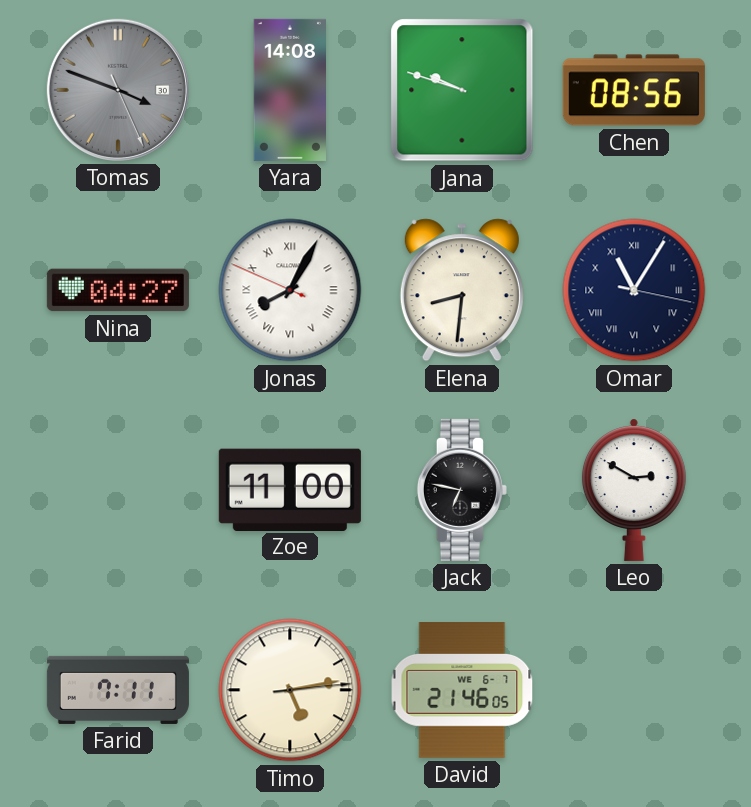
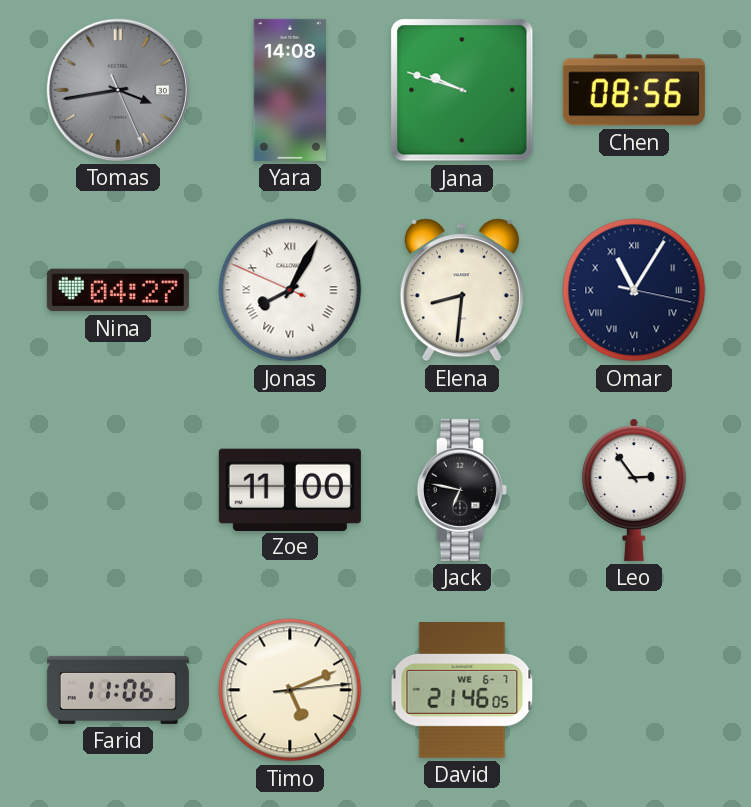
Tomas: 3:48 -> 3:43
Leo: 2:50 -> 2:54
Farid: 7:11 -> 11:06
Timo: 5:13 -> 5:11
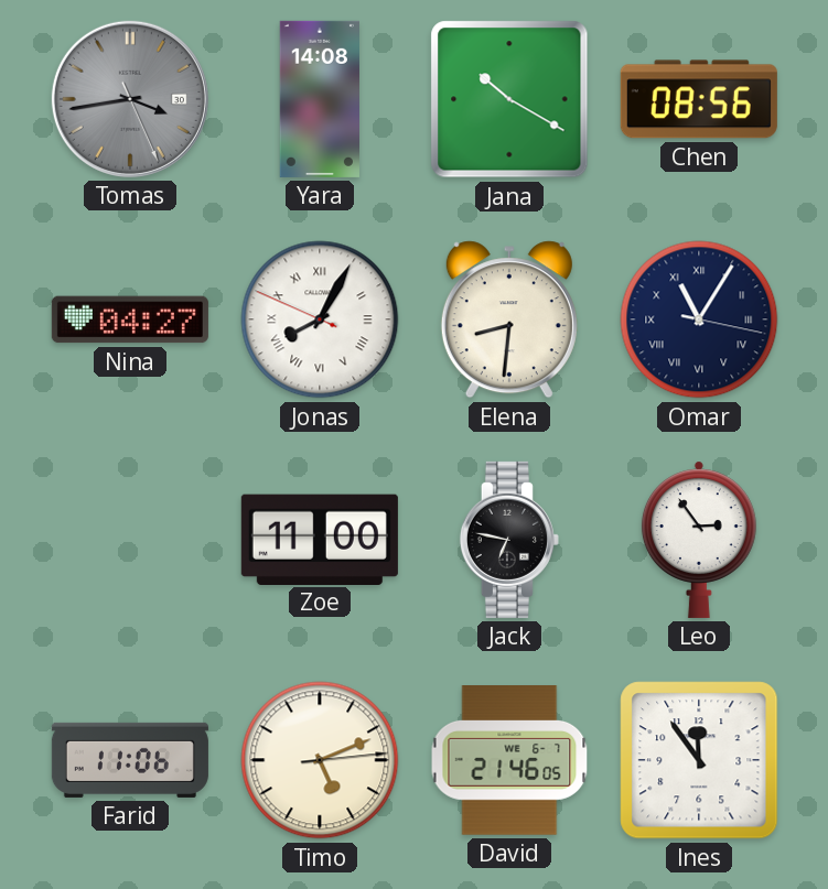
Jana: 9:48 -> 10:20
Ines: none -> 11:54
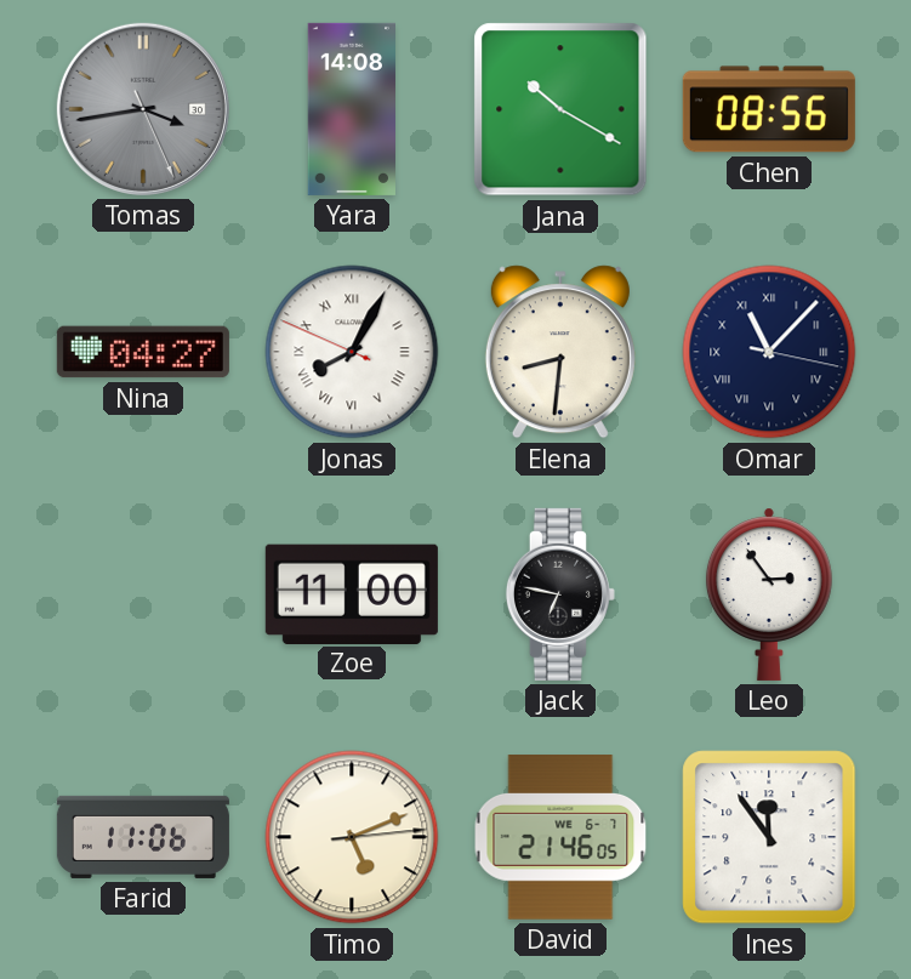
Omar: 11:05 -> 11:07
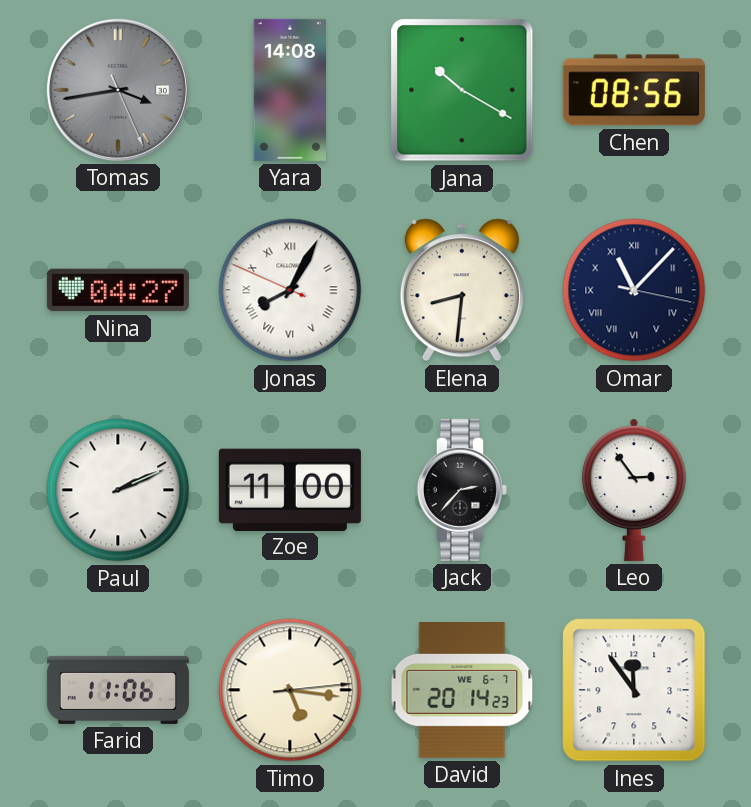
Paul: none -> 2:11
Jack: 6:47 -> 2:37
Timo: 5:11 -> 5:16
David: 21:46 -> 20:14
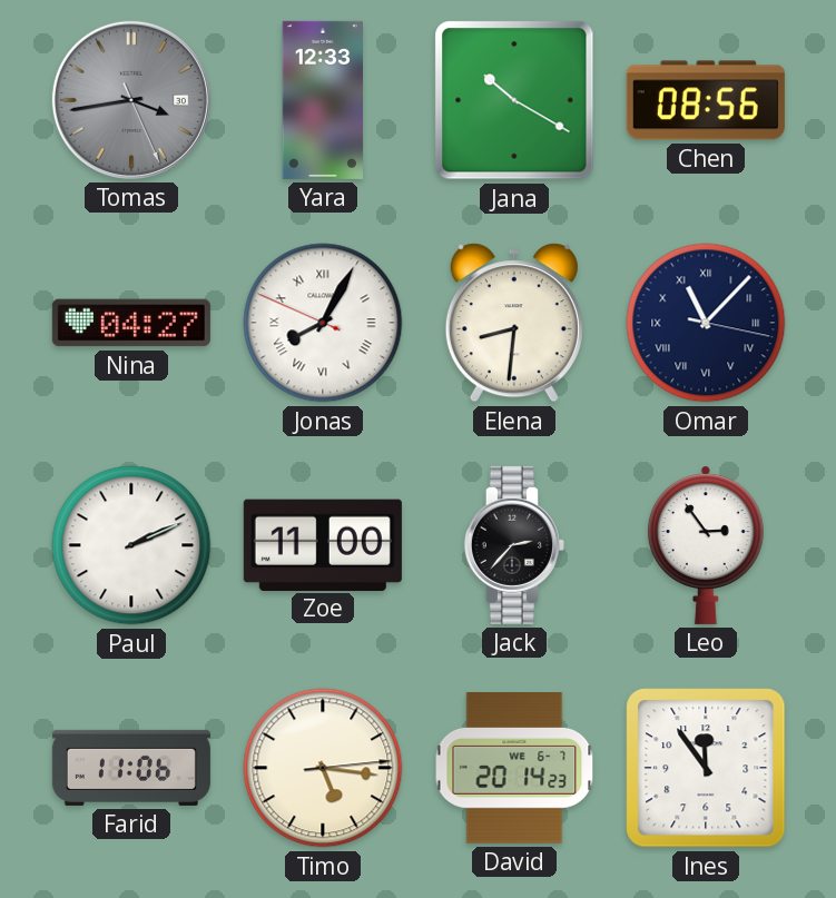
Yara: 14:08 -> 12:33
